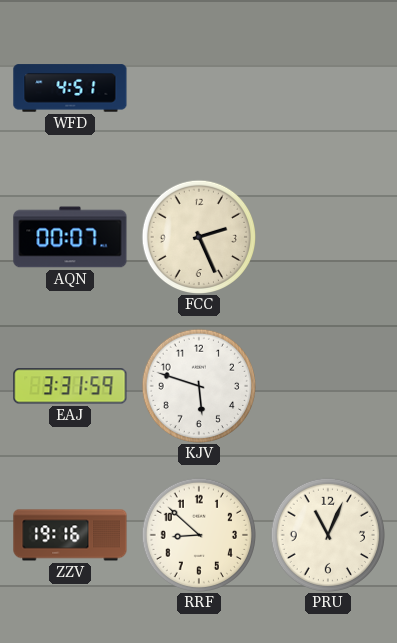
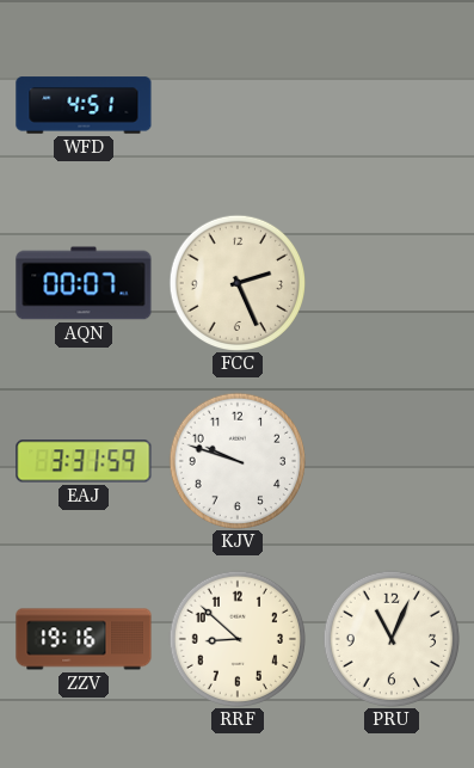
KJV: 5:48 -> 9:48
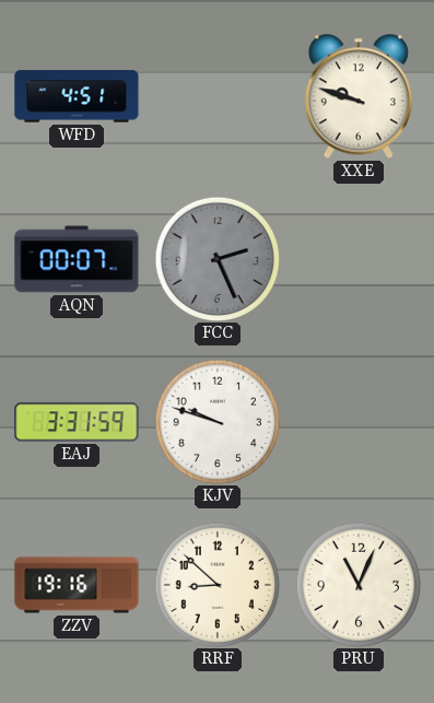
XXE: none -> 9:48
FCC dial: cream -> grey
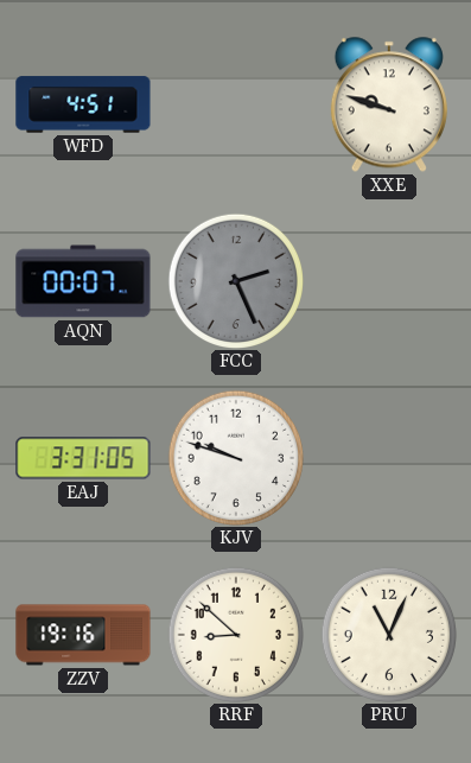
EAJ: 3:31:59 -> 3:31:05
